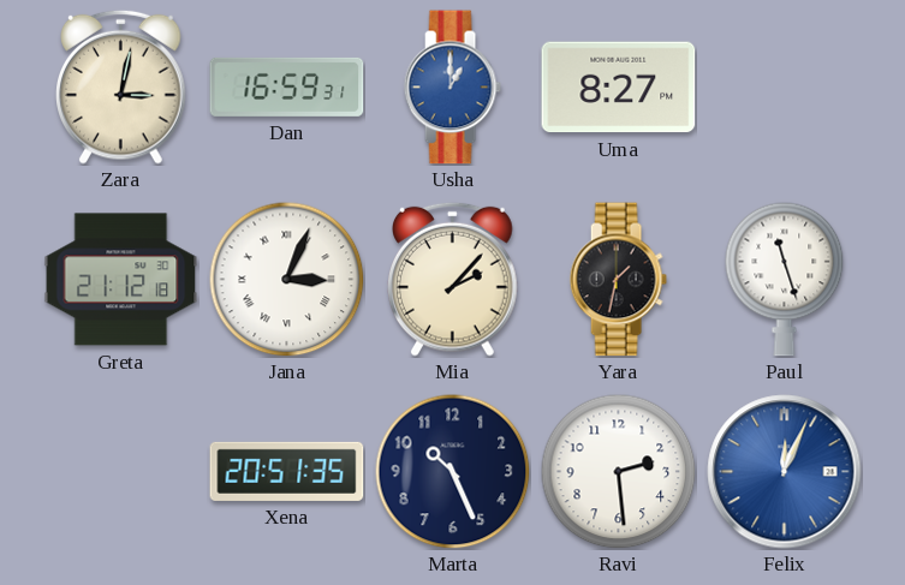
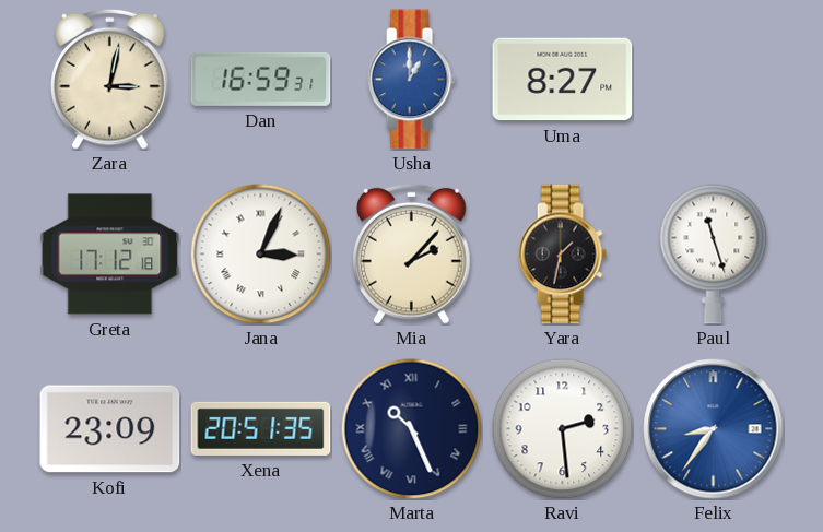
Greta: 21:12 -> 17:12
Kofi: none -> 23:09
Marta numerals: Arabic -> Roman
Felix: 12:04 -> 8:36
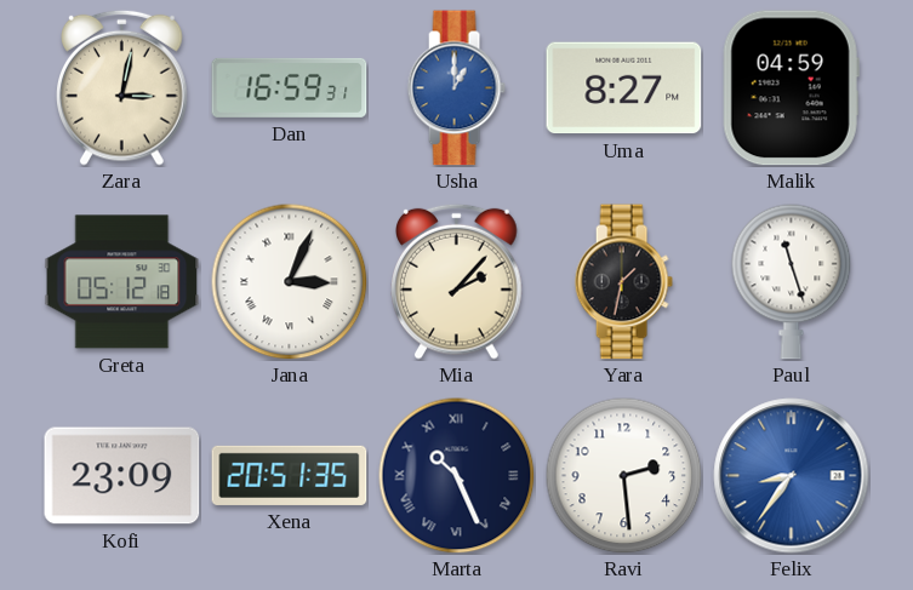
Malik: none -> 04:59
Greta: 17:12 -> 05:12
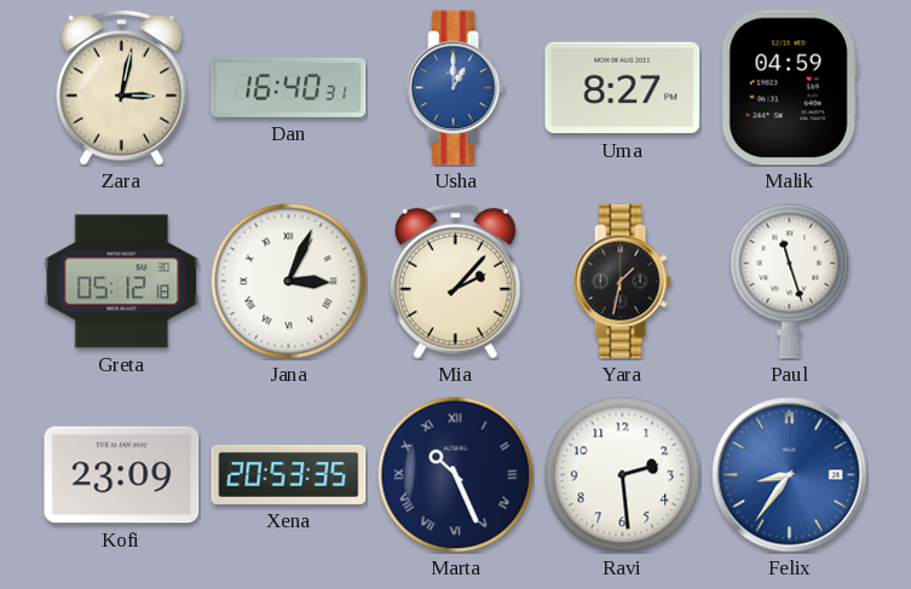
Dan: 16:59 -> 16:40
Xena: 20:51 -> 20:53
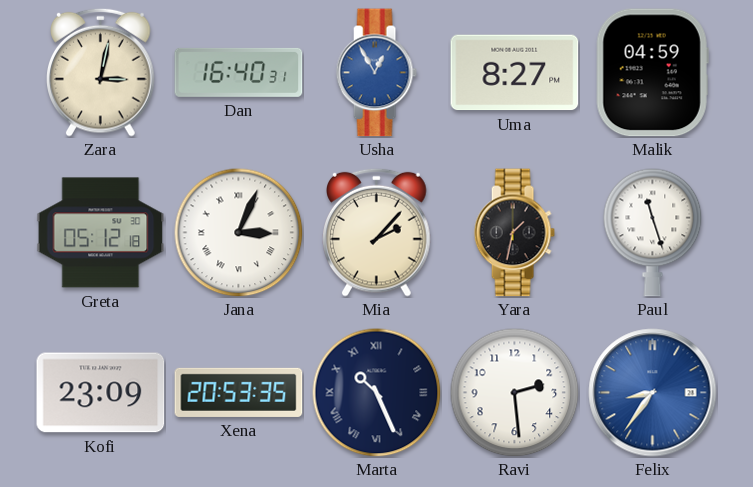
Usha: 1:00 -> 12:55
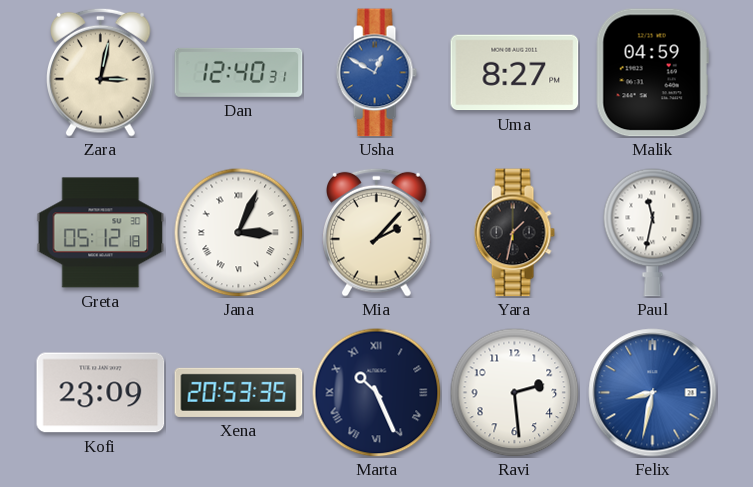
Dan: 16:40 -> 12:40
Usha: 12:55 -> 12:50
Paul: 11:27 -> 11:32
Felix: 8:36 -> 8:32
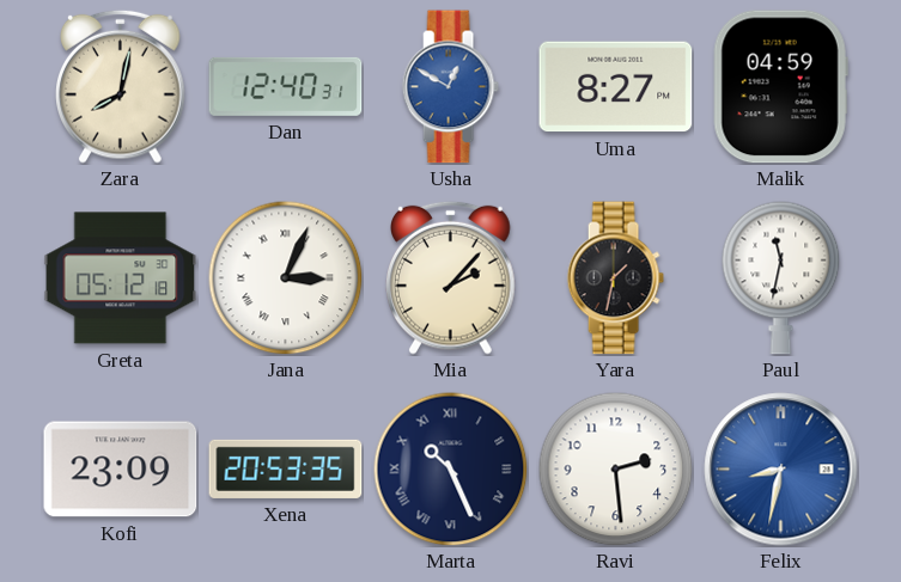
Zara: 3:02 -> 8:02
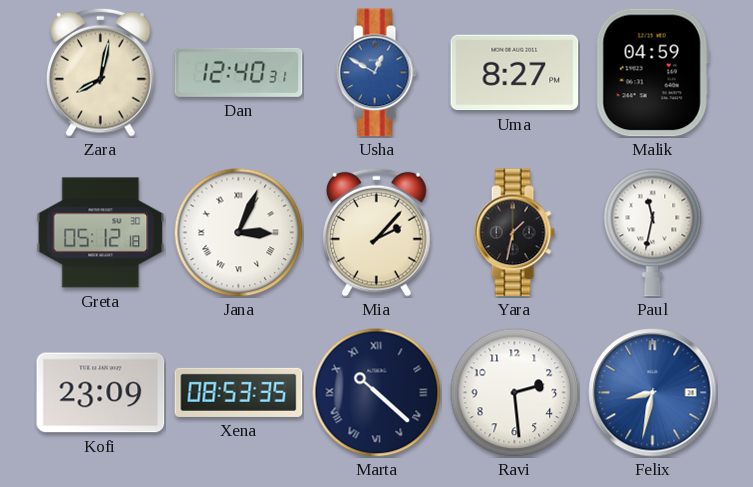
Xena: 20:53 -> 08:53
Marta: 10:26 -> 10:22
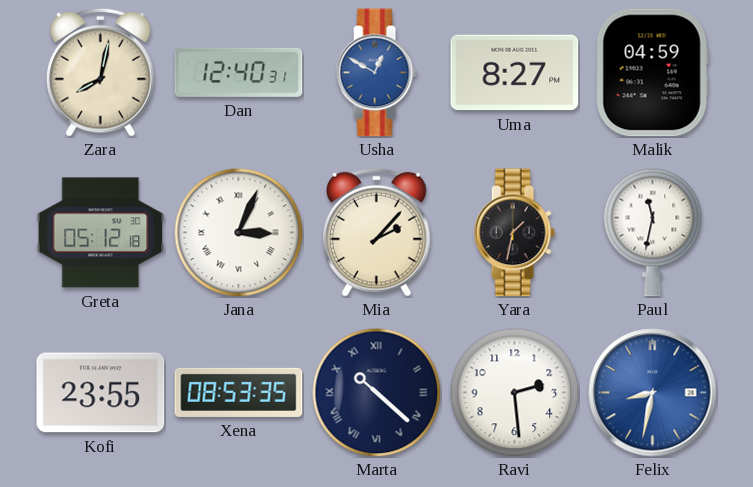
Kofi: 23:09 -> 23:55
